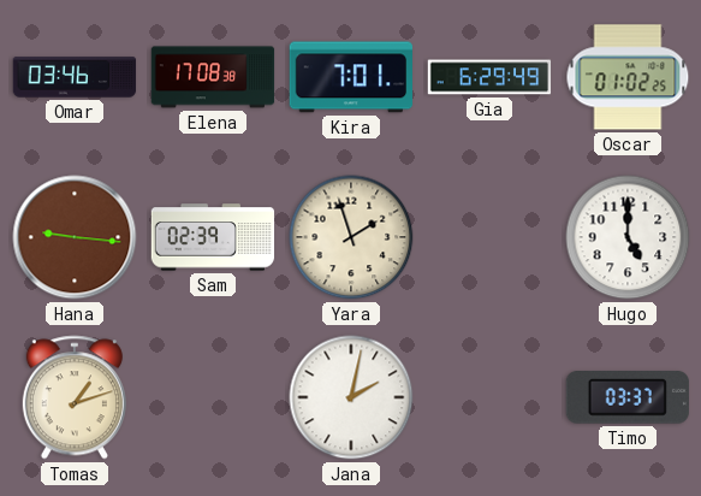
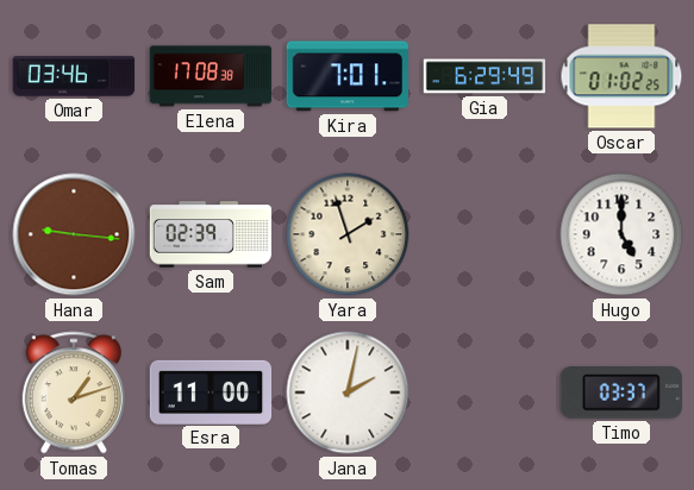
Esra: none -> 11:00
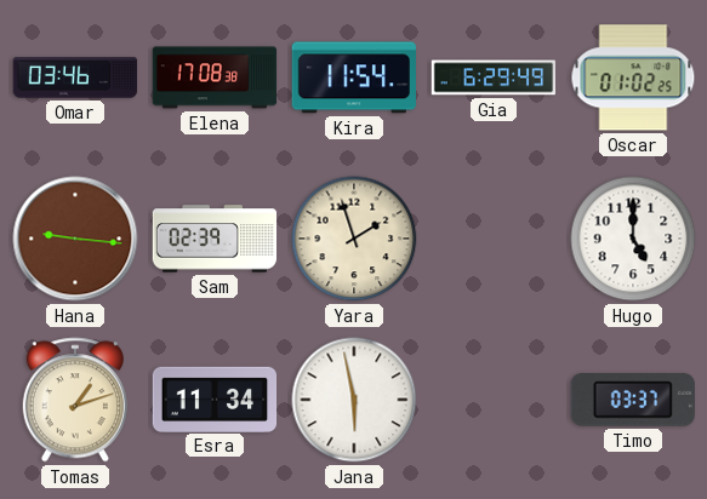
Kira: 7:01 -> 11:54
Esra: 11:00 -> 11:34
Jana: 2:02 -> 5:58
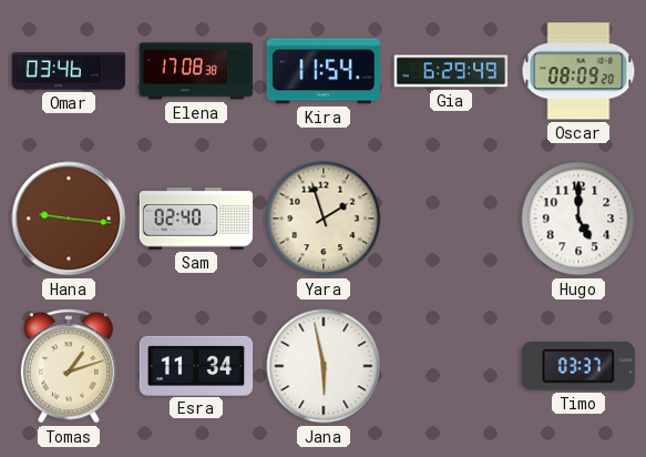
Oscar: 01:02 -> 08:09
Sam: 02:39 -> 02:40
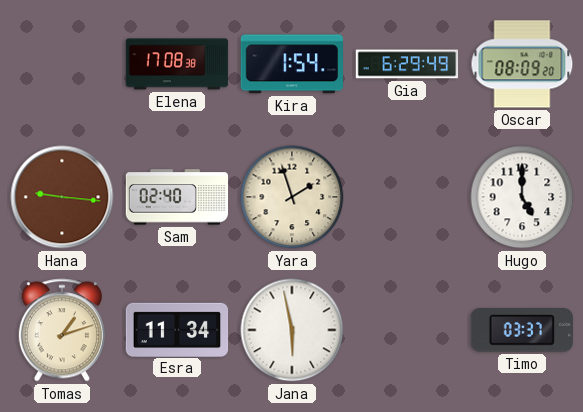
Omar: 03:46 -> none
Kira: 11:54 -> 1:54
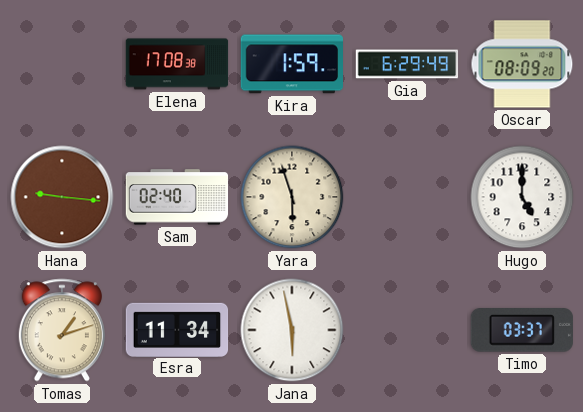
Kira: 1:54 -> 1:59
Yara: 1:57 -> 5:57
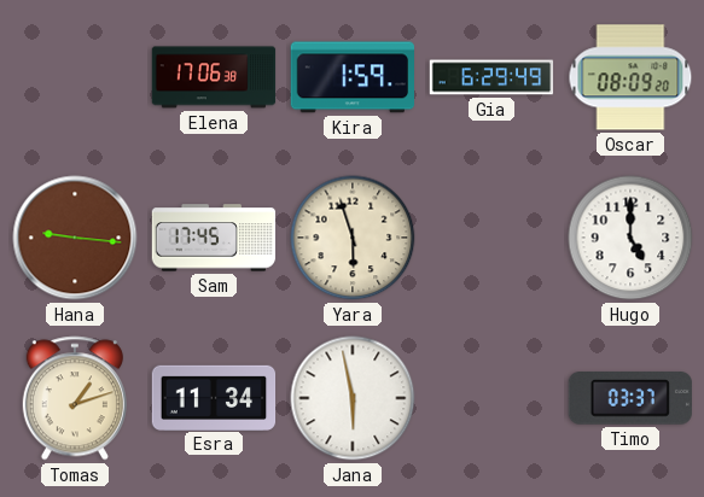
Elena: 17:08 -> 17:06
Sam: 02:40 -> 17:45
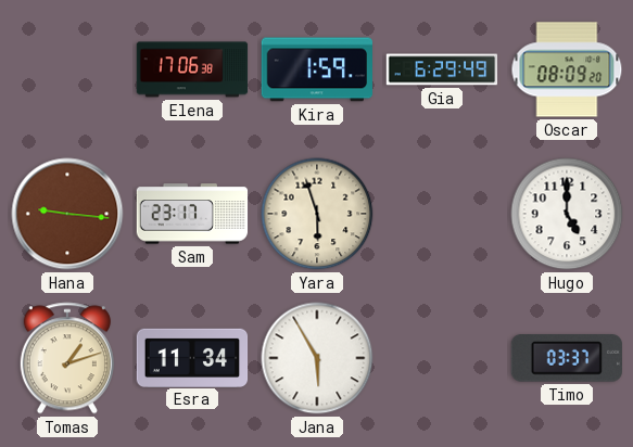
Sam: 17:45 -> 23:17
Jana: 5:58 -> 5:55
